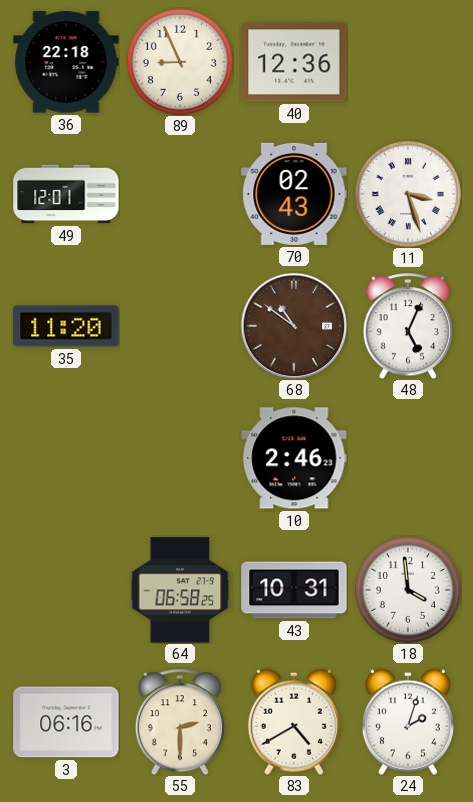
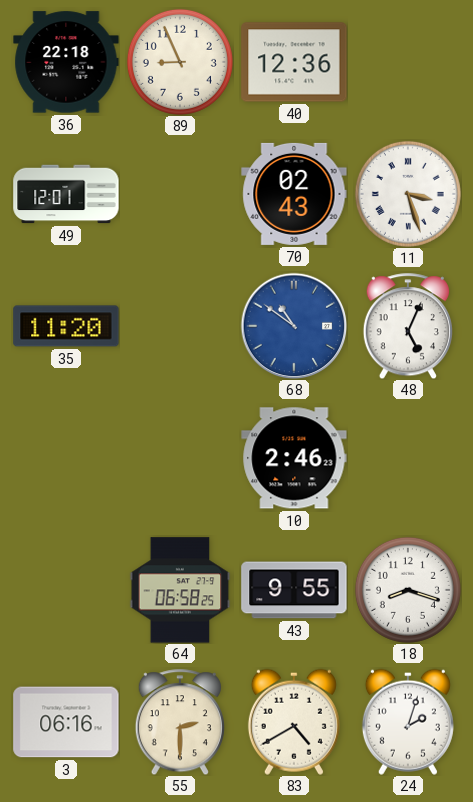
68 dial: brown -> blue
43: 10:31 -> 9:55
18: 3:59 -> 8:18
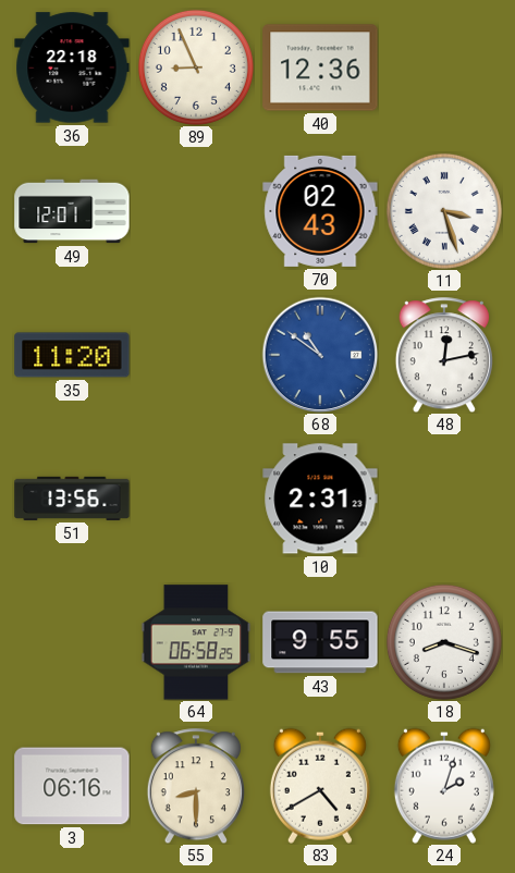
48: 5:04 -> 12:13
51: none -> 13:56
10: 2:46 -> 2:31
55: 2:30 -> 8:30
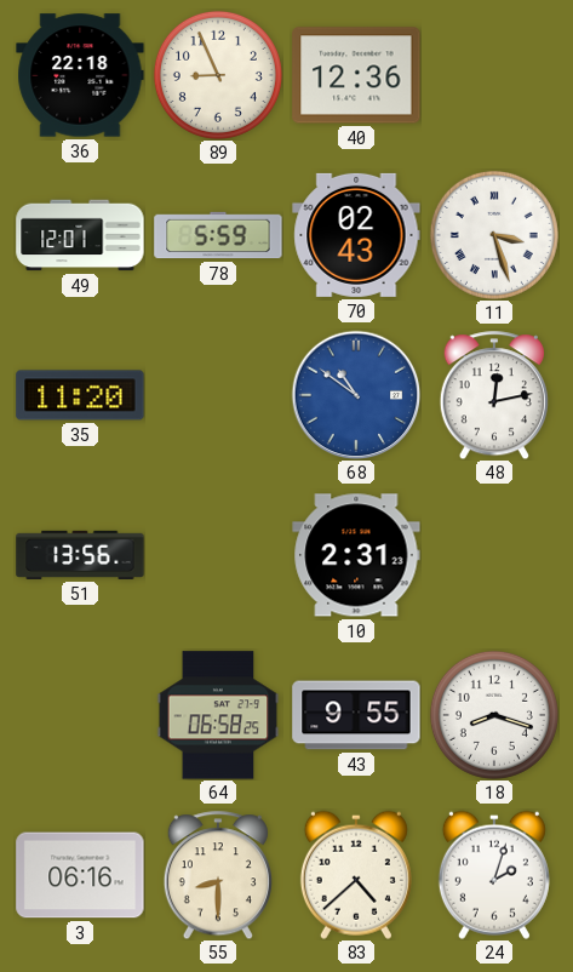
78: none -> 5:59
83: 4:40 -> 4:38
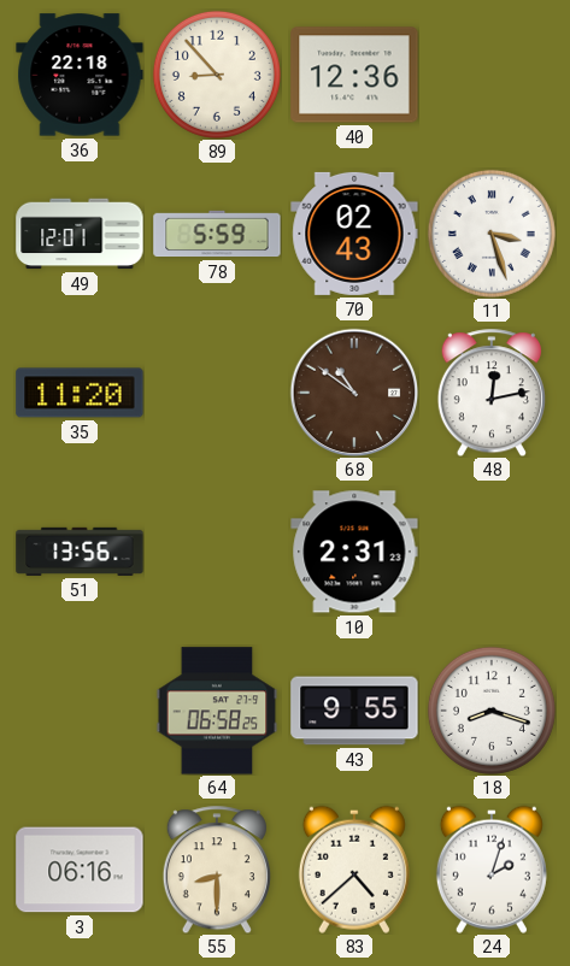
89: 8:56 -> 8:53
68 dial: blue -> brown
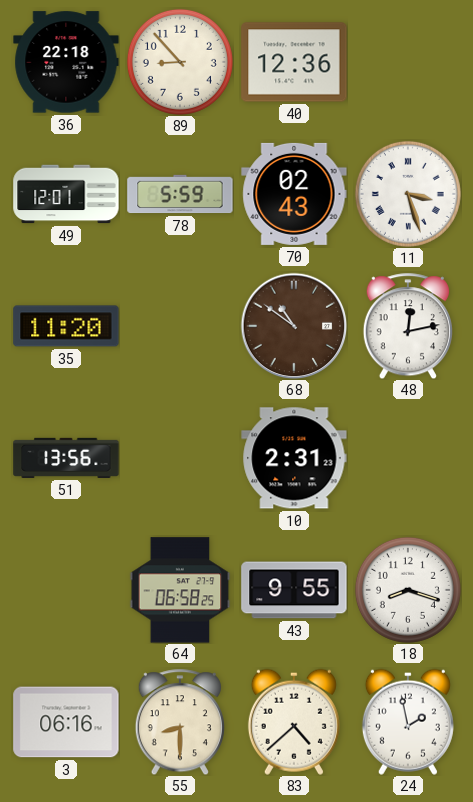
24: 2:03 -> 1:58
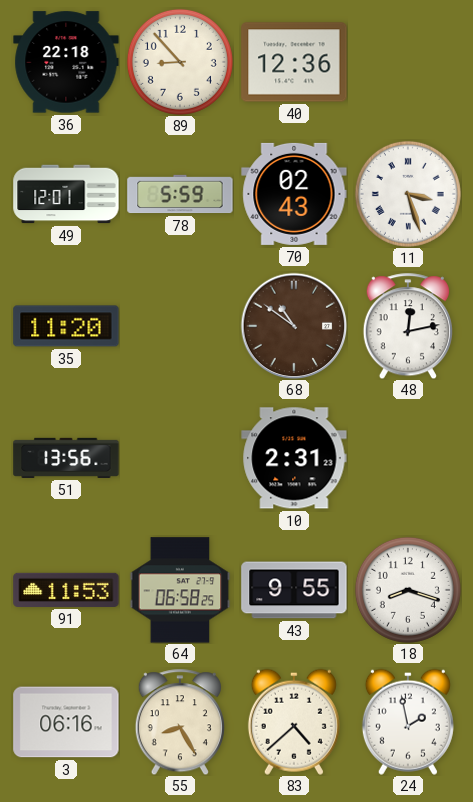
91: none -> 11:53
55: 8:30 -> 8:25
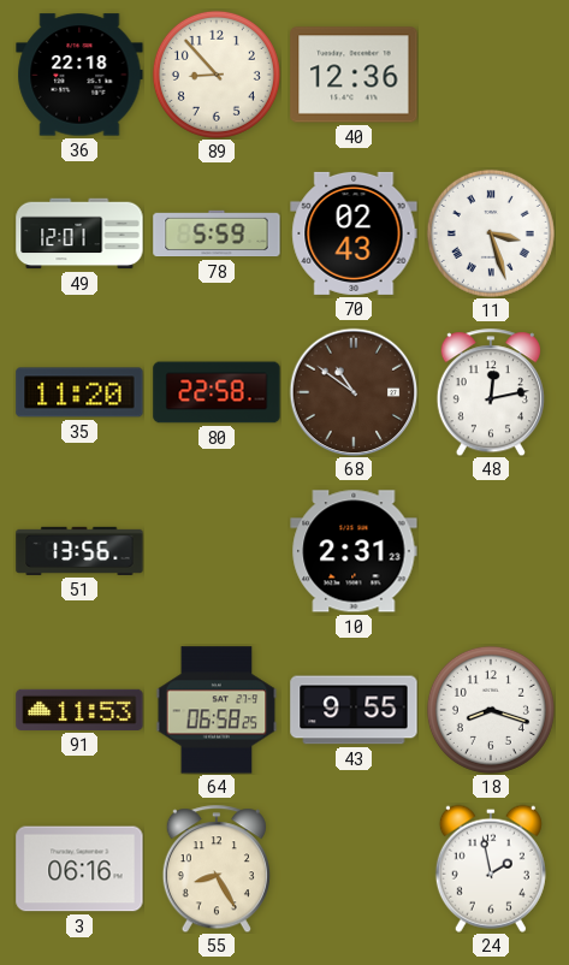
80: none -> 22:58
83: 4:38 -> none
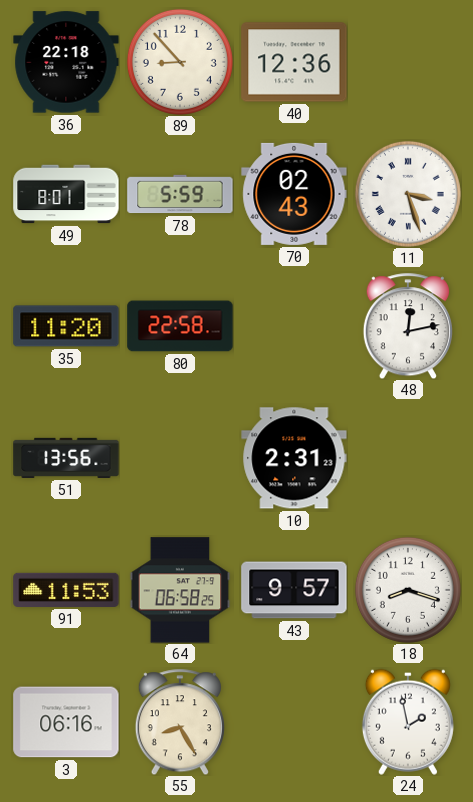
49: 12:01 -> 8:01
68: 10:51 -> none
43: 9:55 -> 9:57
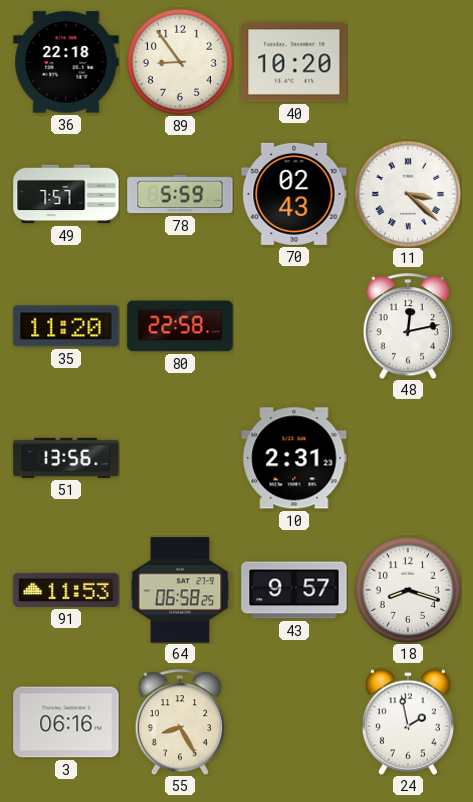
89: 8:53 -> 8:54
40: 12:36 -> 10:20
49: 8:01 -> 7:57
11: 3:27 -> 3:22
